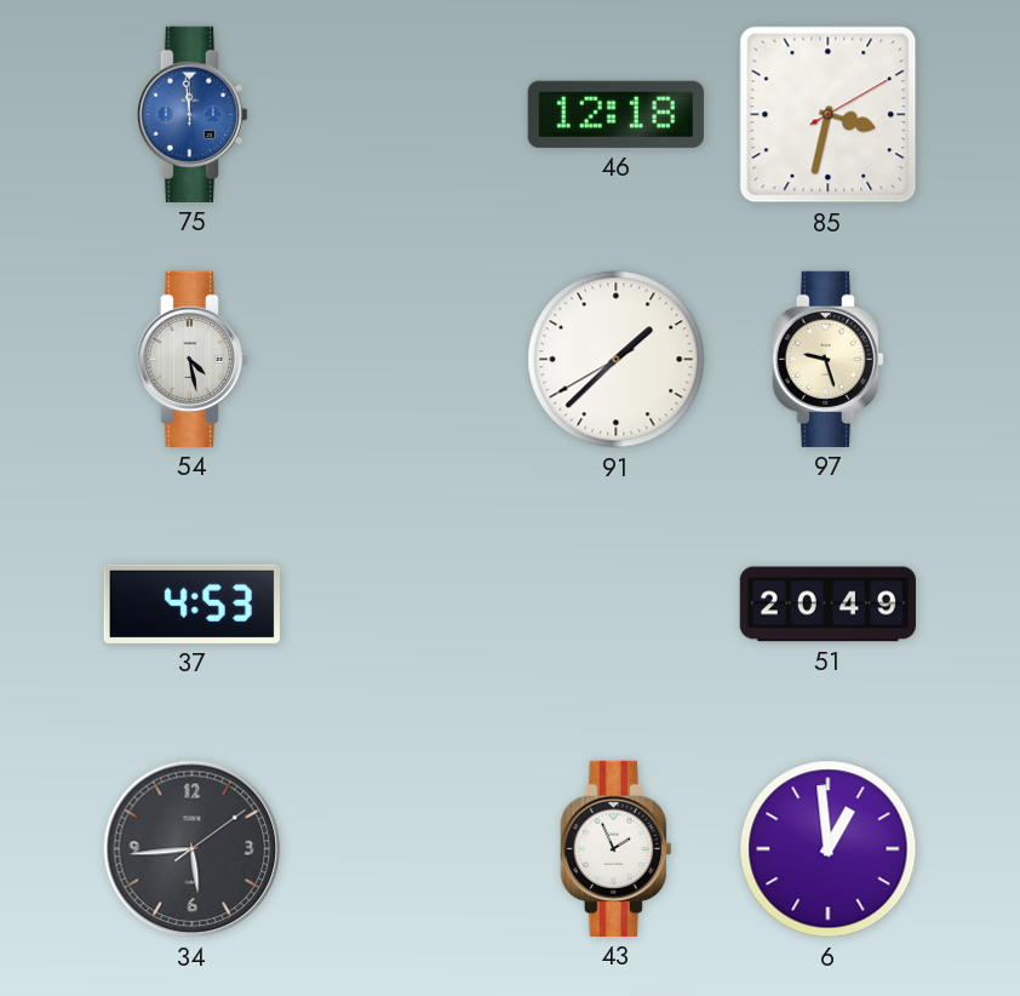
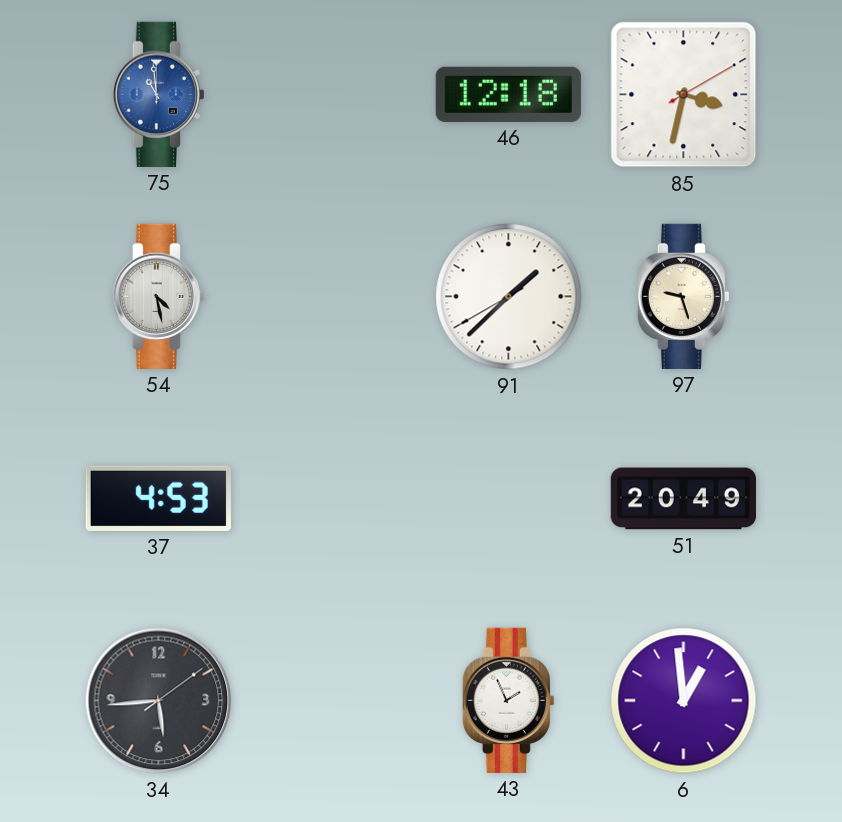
75: 11:59 -> 10:59
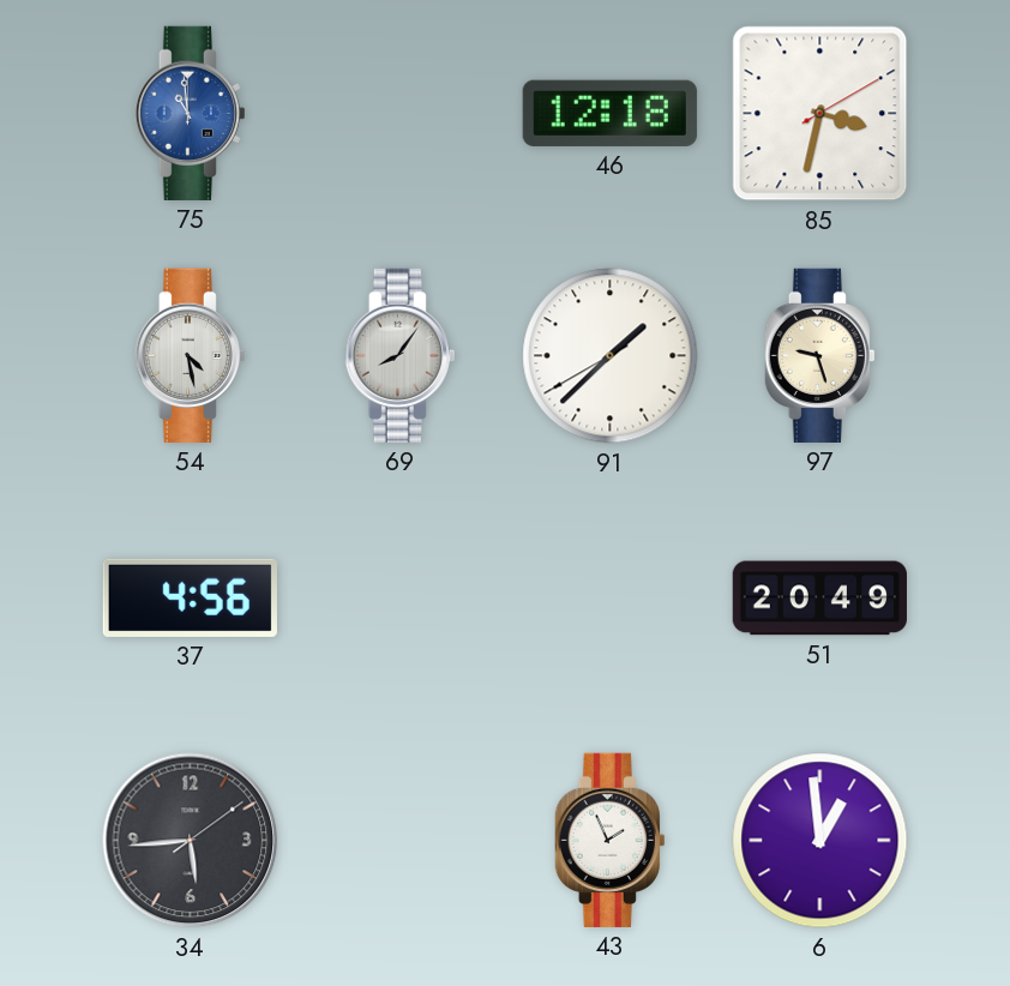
69: none -> 8:06
37: 4:53 -> 4:56
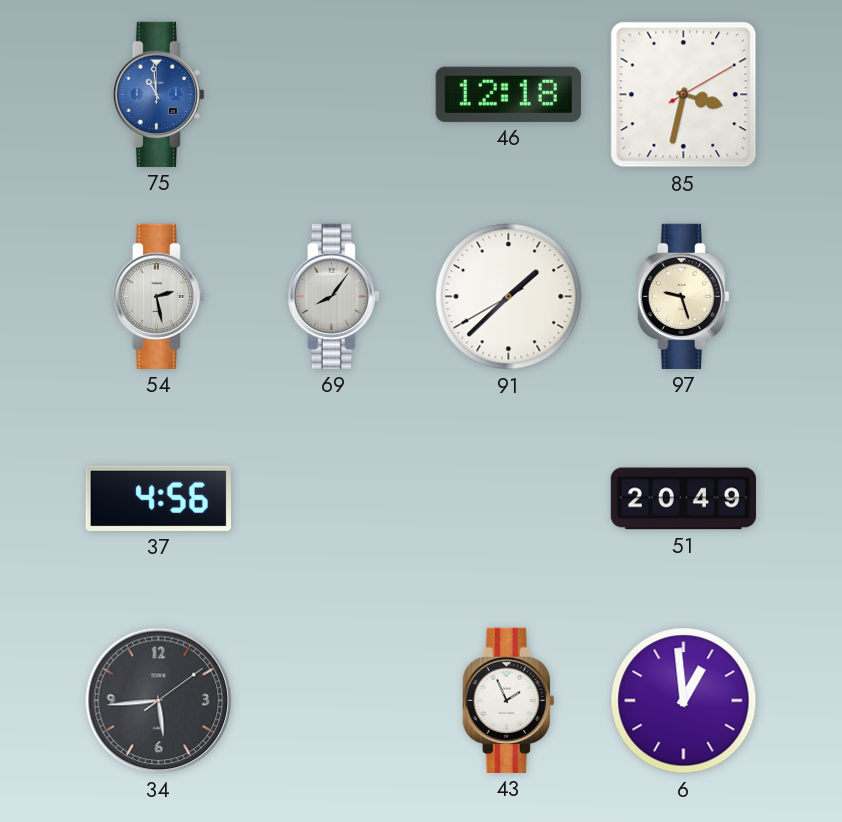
54: 4:28 -> 2:28
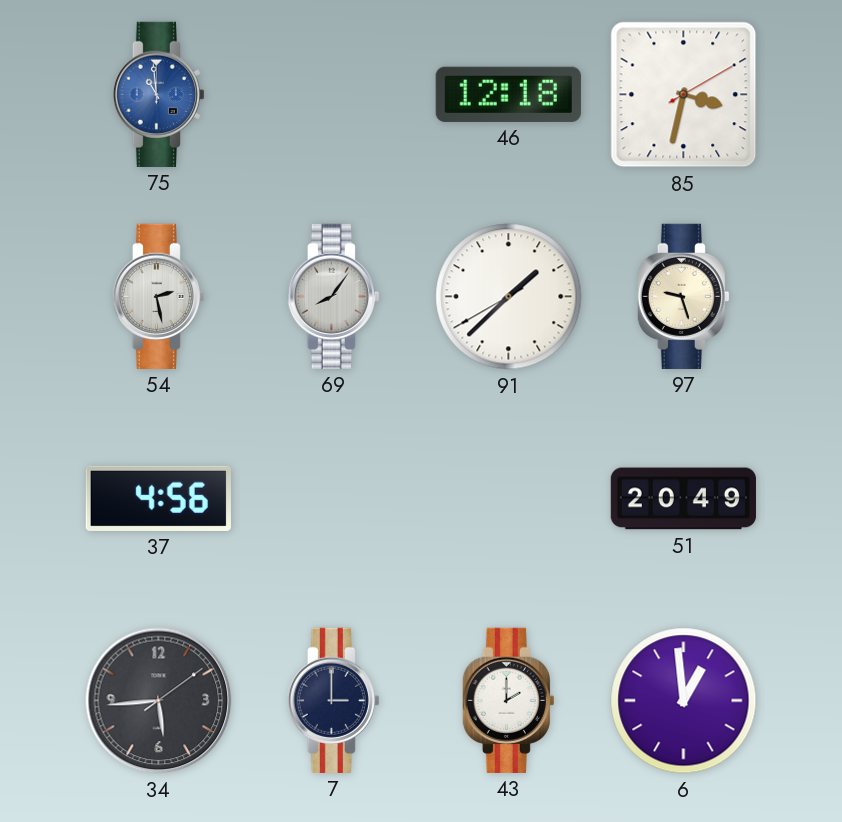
7: none -> 3:00
43: 1:56 -> 2:00
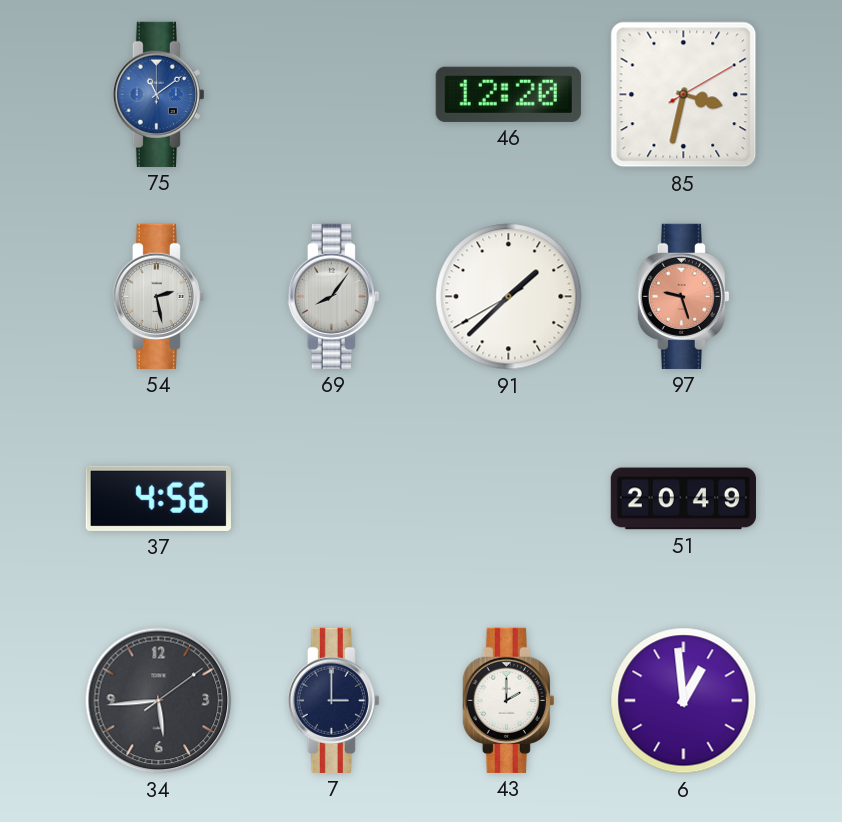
75: 10:59 -> 11:09
46: 12:18 -> 12:20
97 dial: cream -> salmon
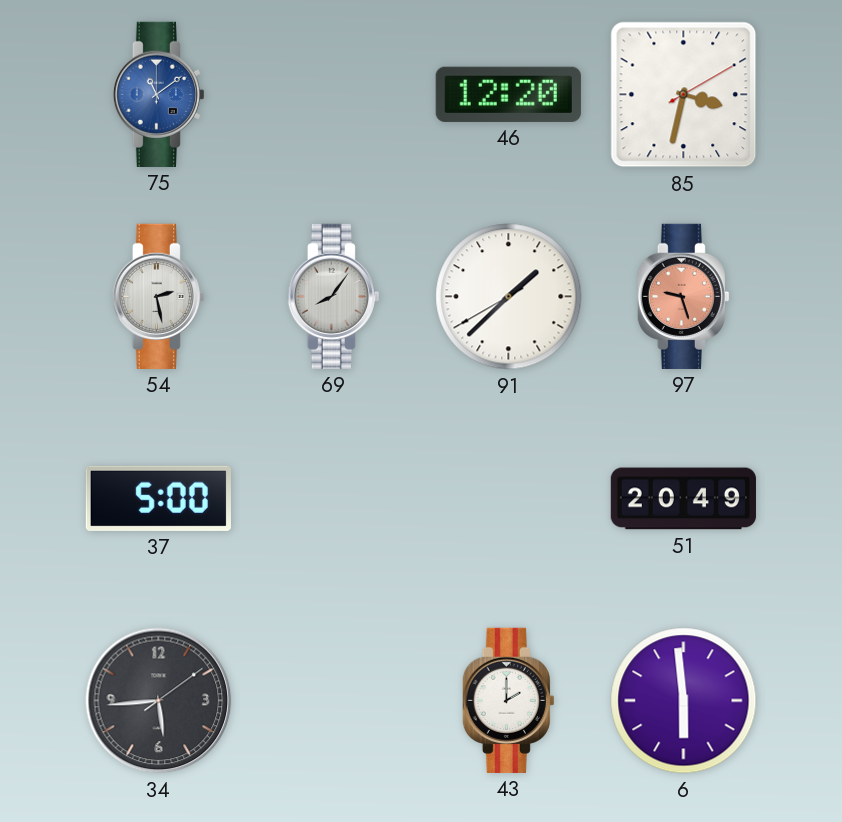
37: 4:56 -> 5:00
7: 3:00 -> none
6: 12:59 -> 5:59
